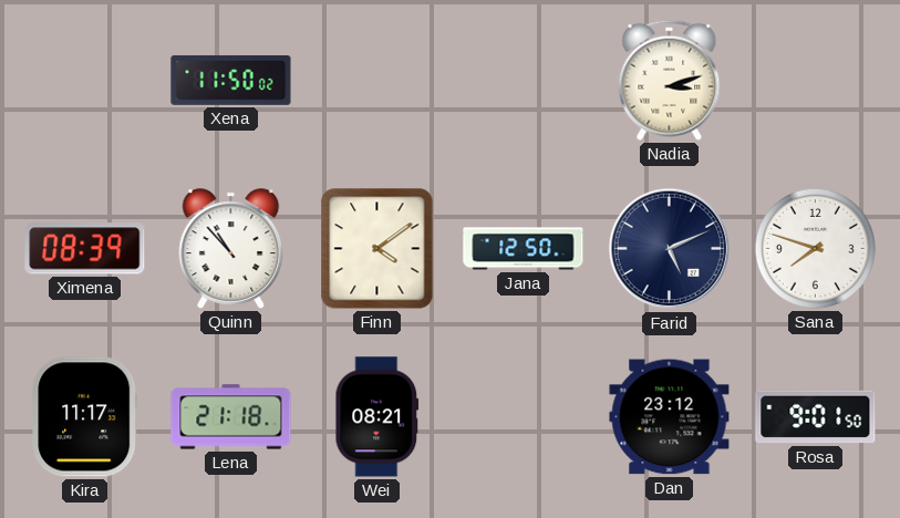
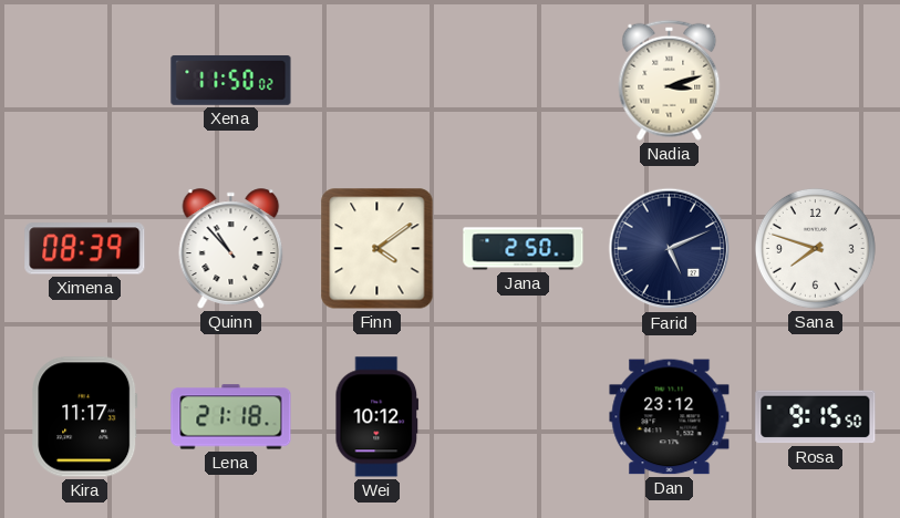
Jana: 12:50 -> 2:50
Wei: 08:21 -> 10:12
Rosa: 9:01 -> 9:15
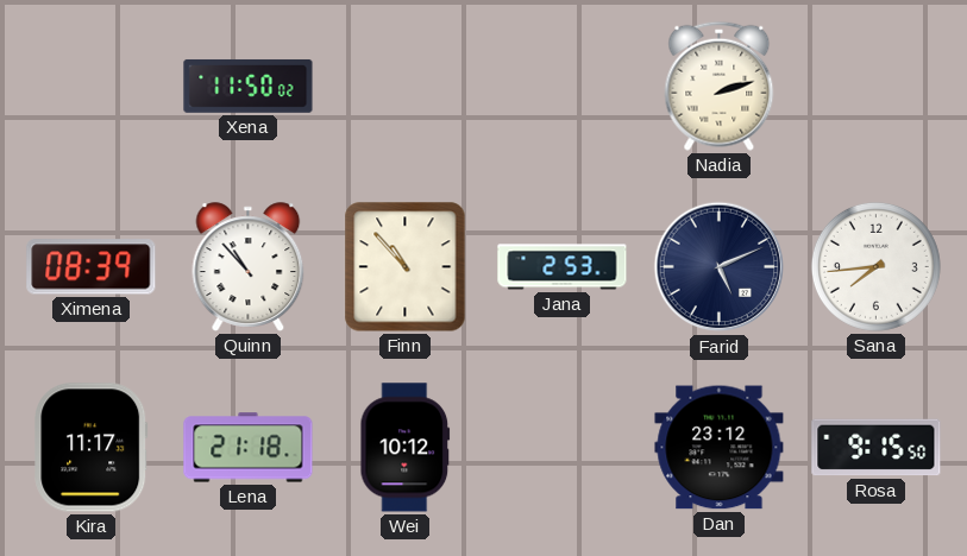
Nadia: 3:12 -> 2:12
Finn: 4:09 -> 10:53
Jana: 2:50 -> 2:53
Sana: 7:48 -> 7:44
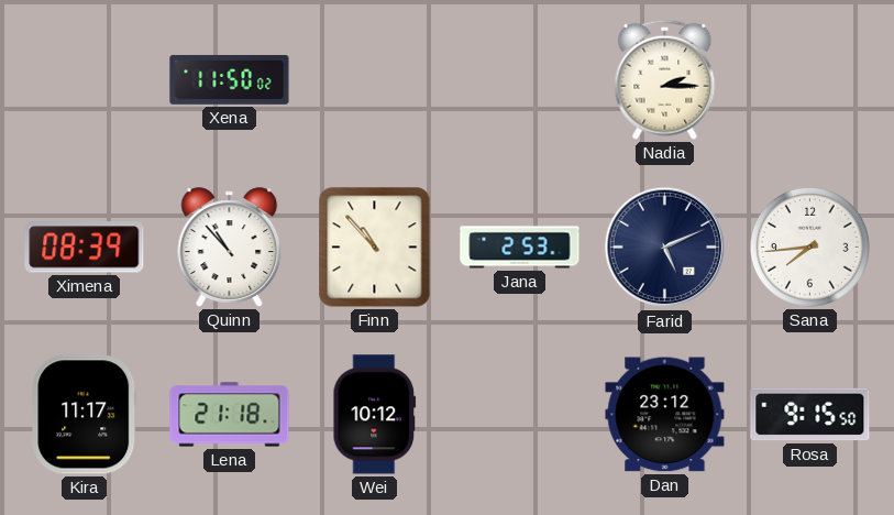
Nadia: 2:12 -> 2:15
